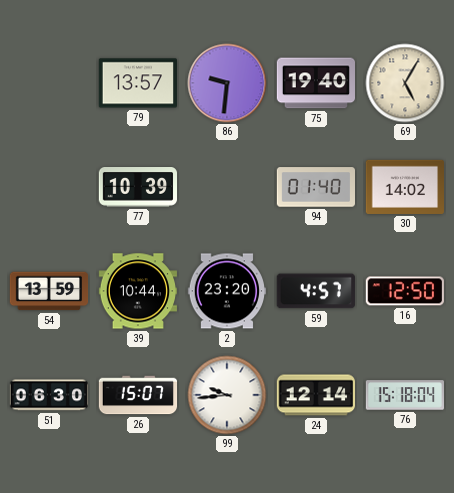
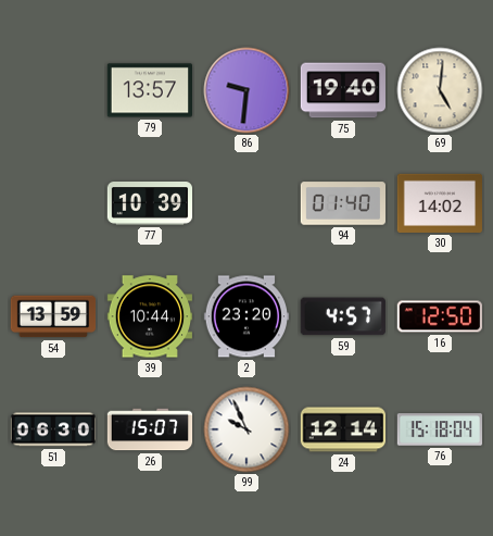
69: 5:05 -> 5:01
99: 9:44 -> 9:56
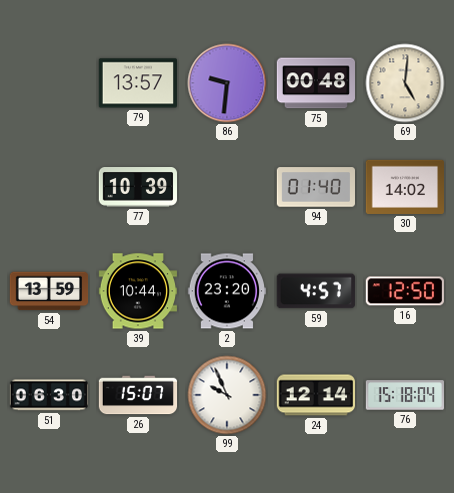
75: 19:40 -> 00:48
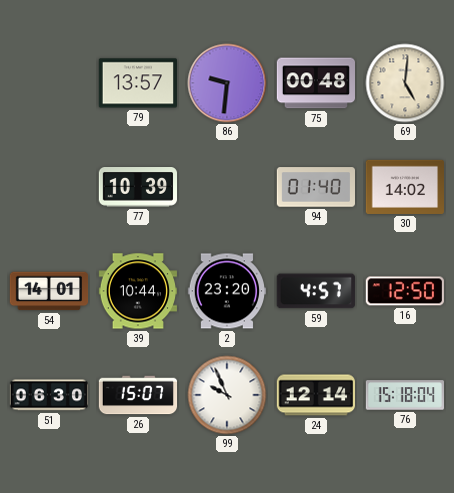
54: 13:59 -> 14:01
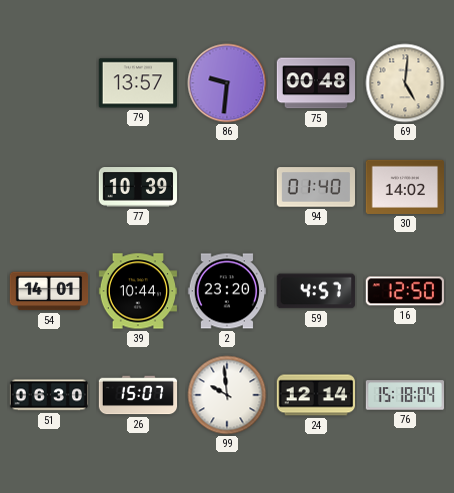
99: 9:56 -> 9:59
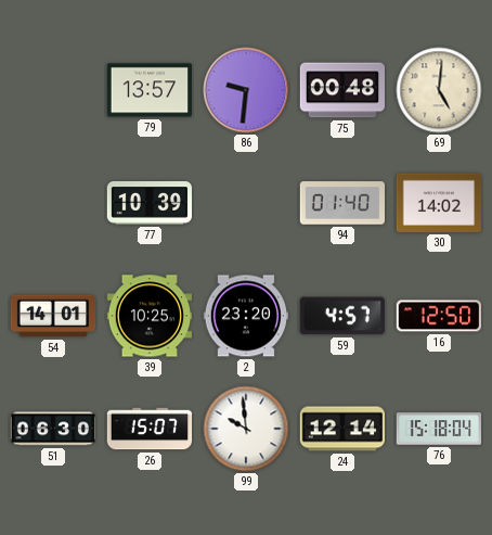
39: 10:44 -> 10:25
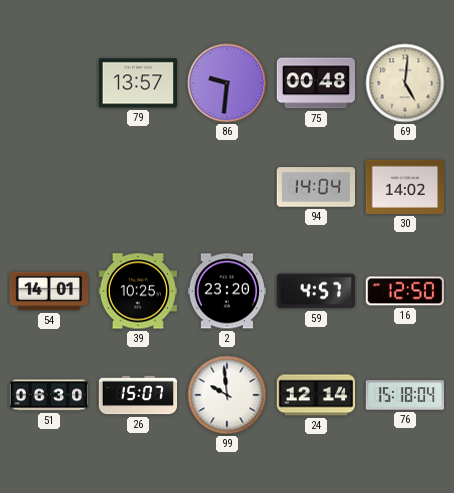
77: 10:39 -> none
94: 01:40 -> 14:04
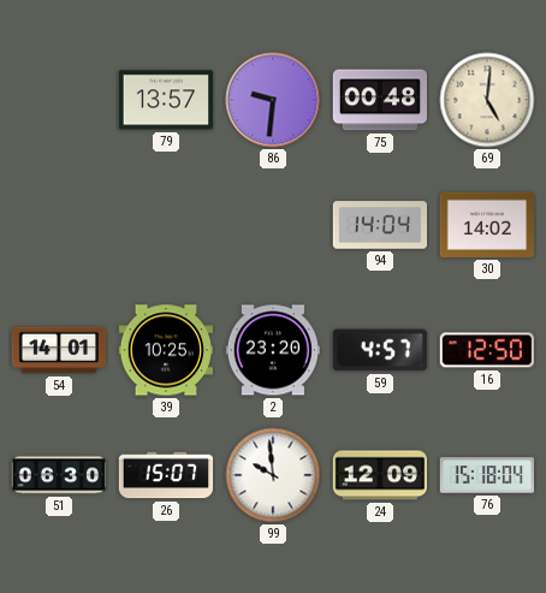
24: 12:14 -> 12:09
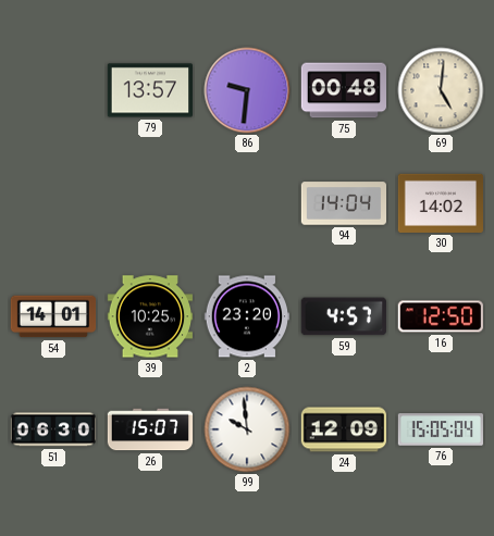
76: 15:18 -> 15:05
